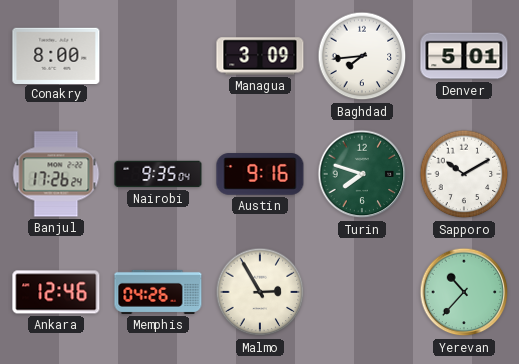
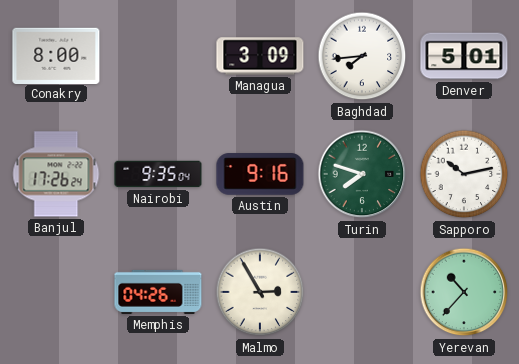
Sapporo: 10:10 -> 10:13
Ankara: 12:46 -> none
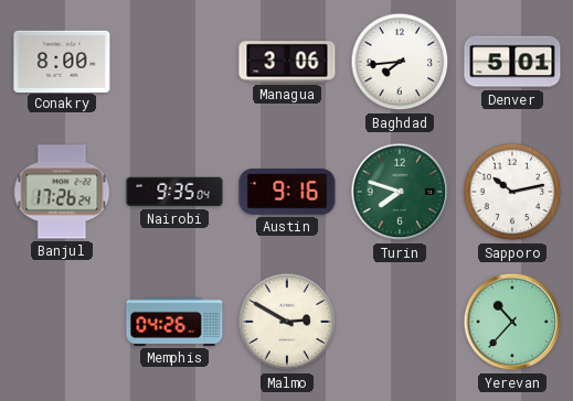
Managua: 3:09 -> 3:06
Malmo: 2:55 -> 2:50
